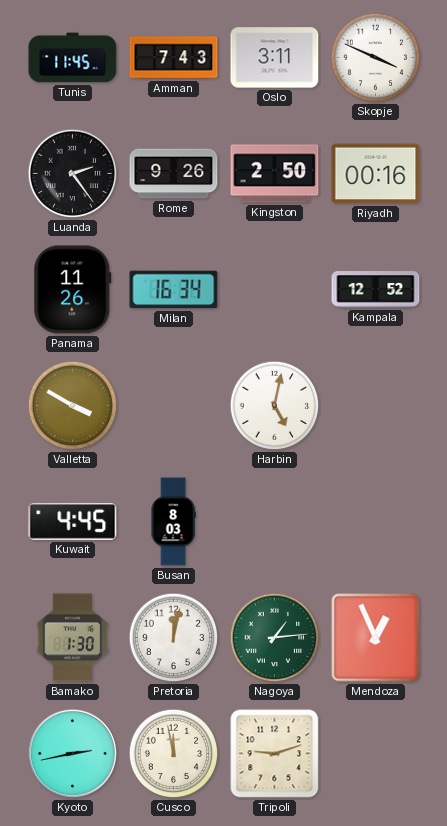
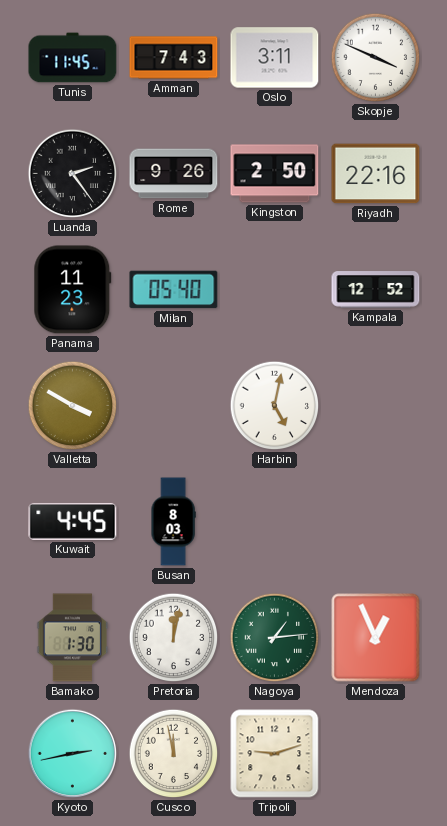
Riyadh: 00:16 -> 22:16
Panama: 11:26 -> 11:23
Milan: 16:34 -> 05:40
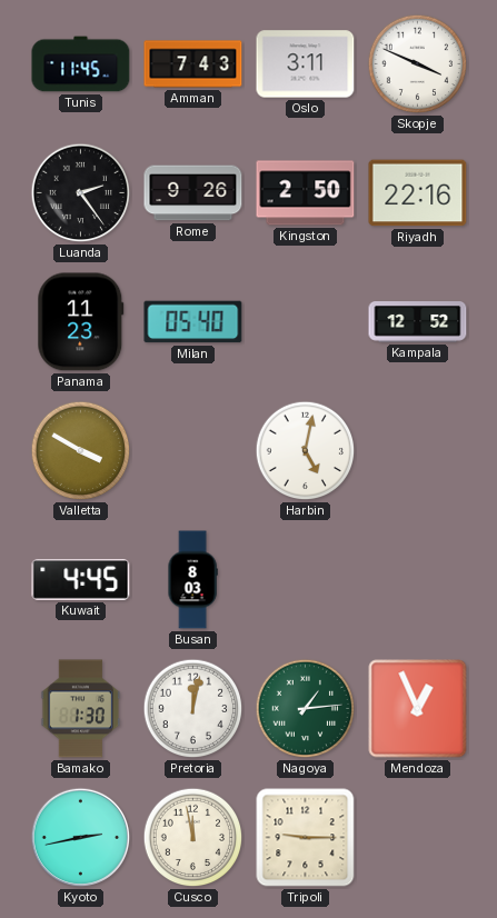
Tripoli: 9:12 -> 9:15
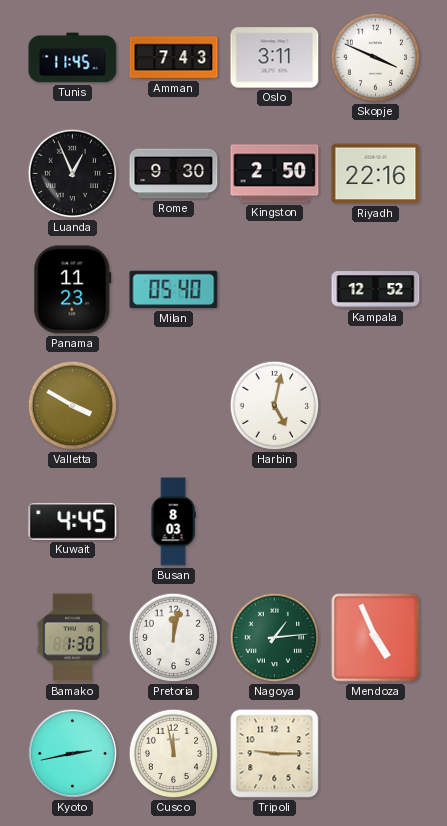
Luanda: 2:24 -> 12:56
Rome: 9:26 -> 9:30
Mendoza: 12:56 -> 4:56
